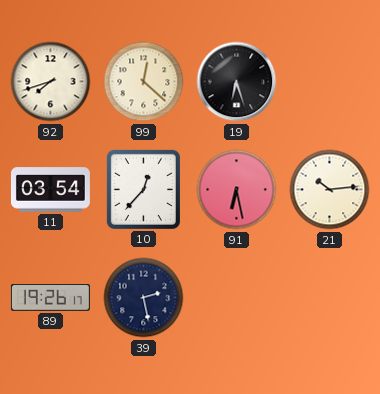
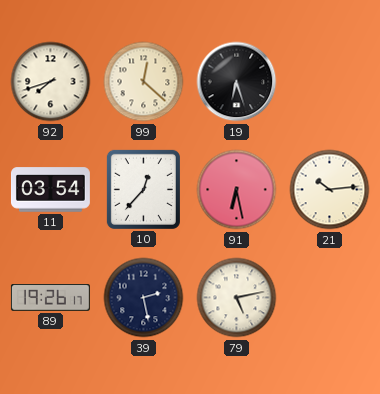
79: none -> 5:13
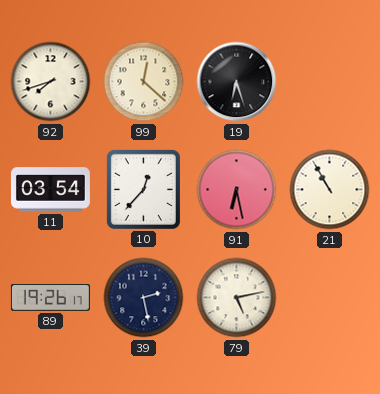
21: 10:14 -> 10:55
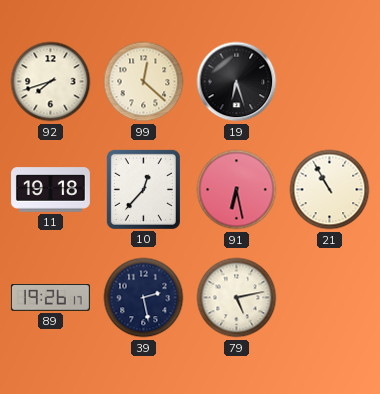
11: 03:54 -> 19:18
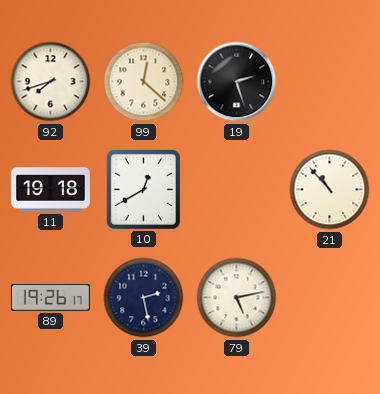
19: 6:27 -> 2:27
10: 12:37 -> 12:40
91: 6:28 -> none
21: 10:55 -> 10:53
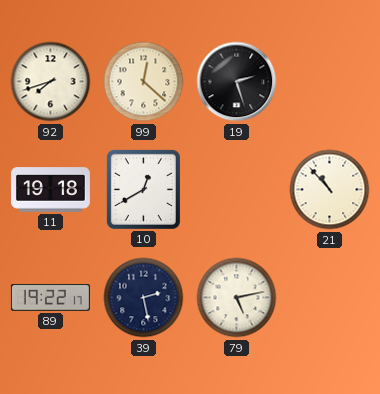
89: 19:26 -> 19:22
